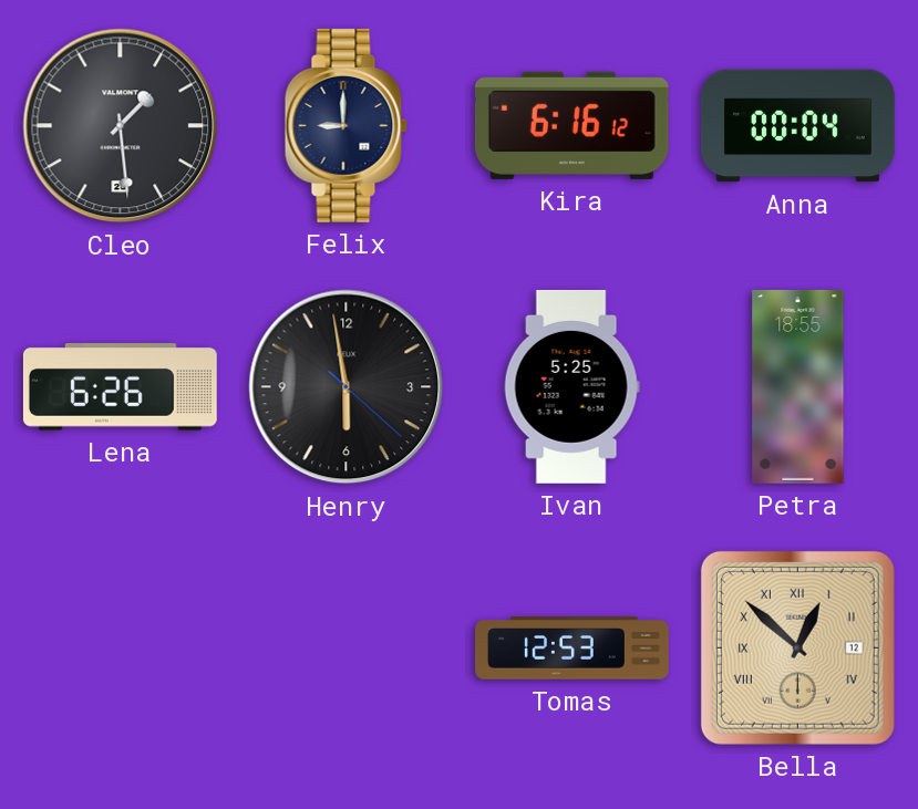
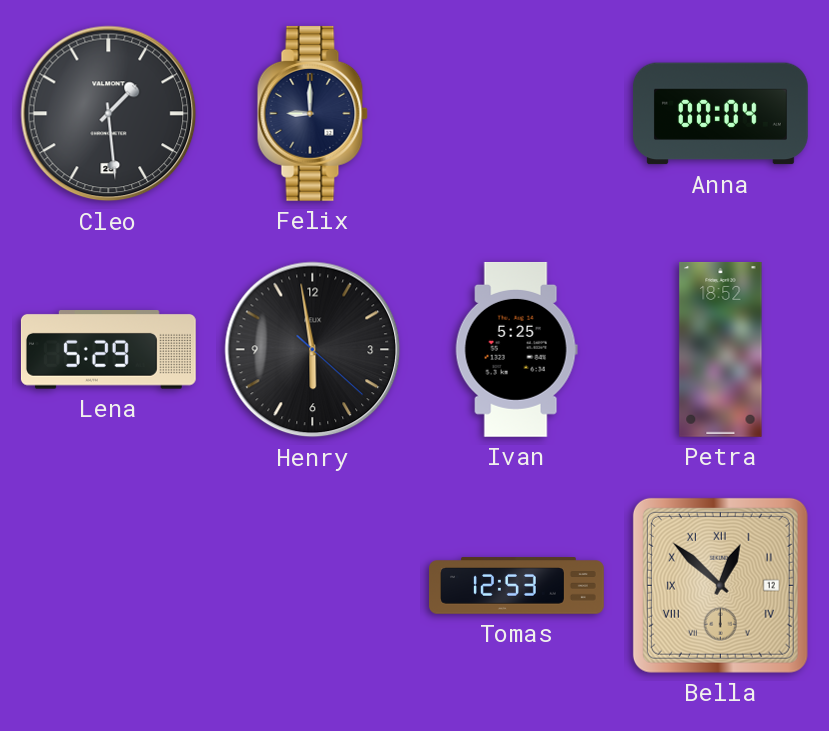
Kira: 6:16 -> none
Lena: 6:26 -> 5:29
Petra: 18:55 -> 18:52
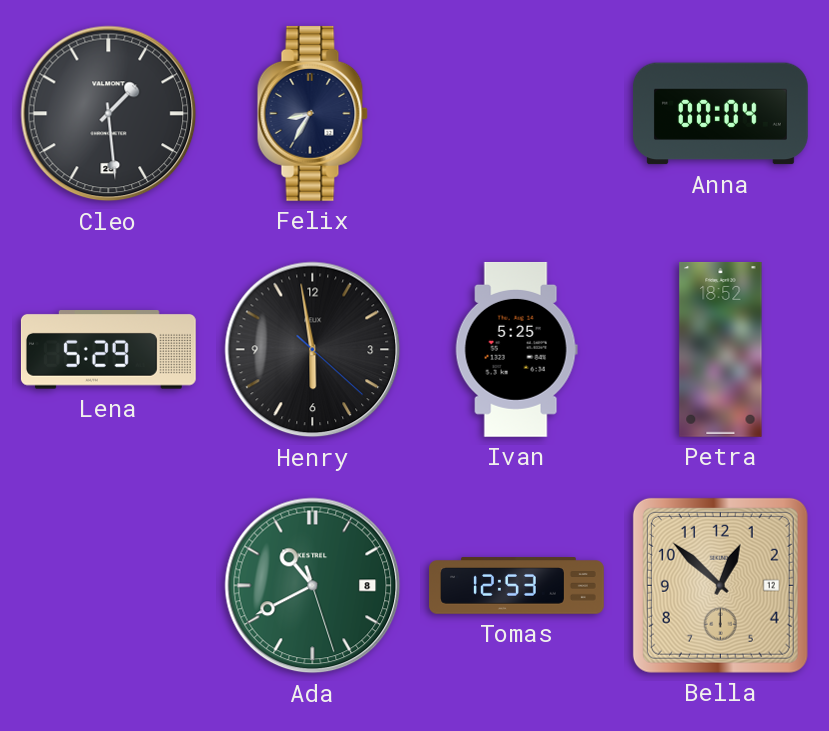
Felix: 9:00 -> 8:35
Ada: none -> 10:40
Bella numerals: Roman -> Arabic
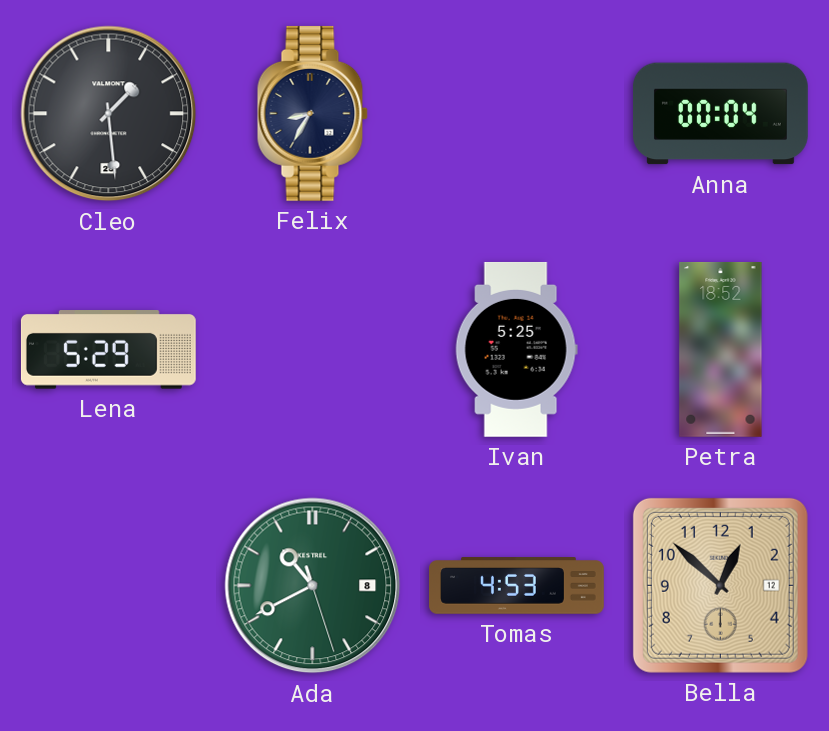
Henry: 5:58 -> none
Tomas: 12:53 -> 4:53
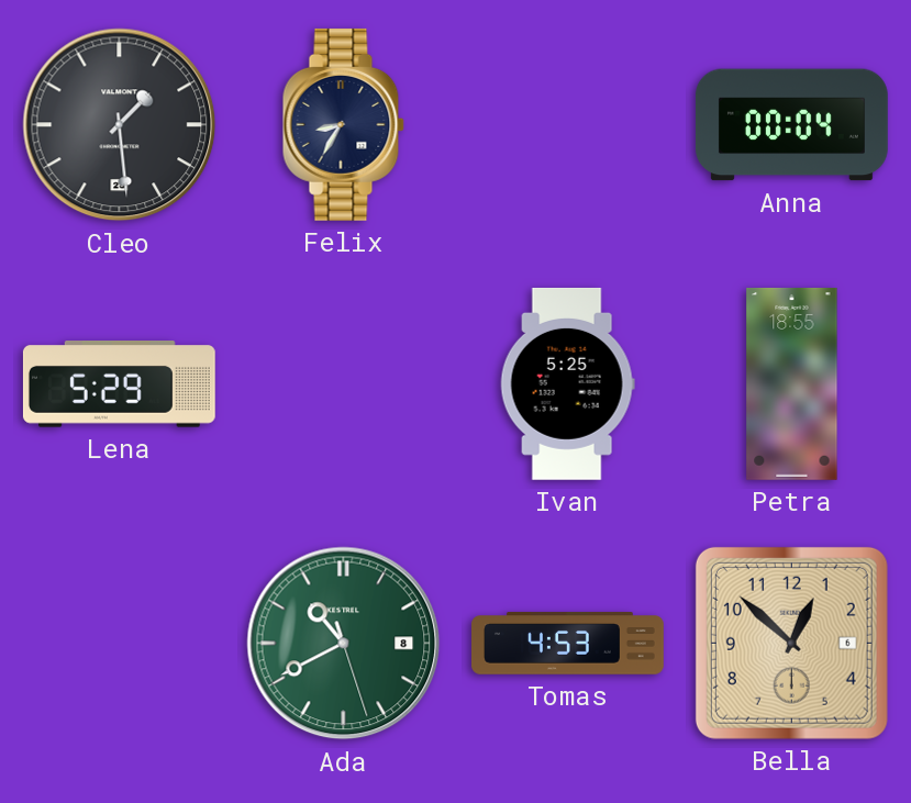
Petra: 18:52 -> 18:55
Bella date: 12 -> 6
